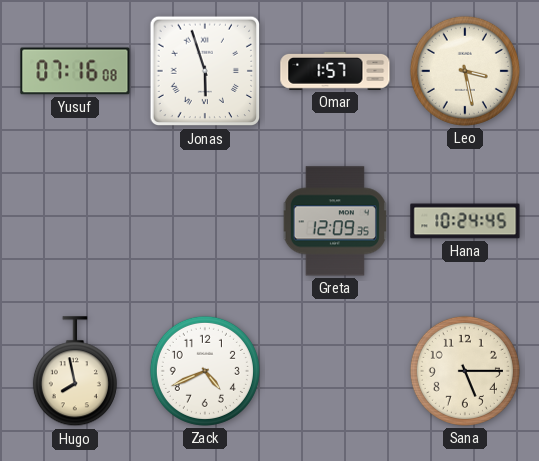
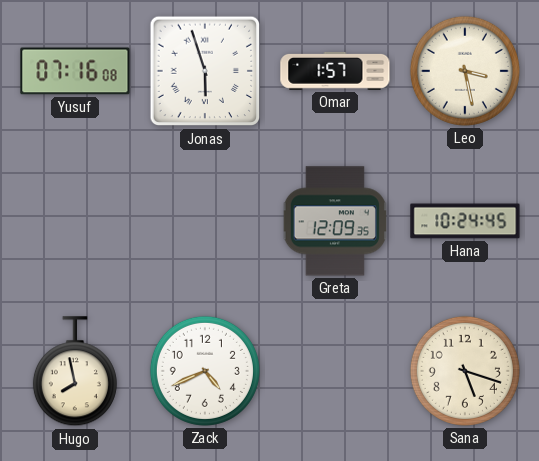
Sana: 5:15 -> 5:18
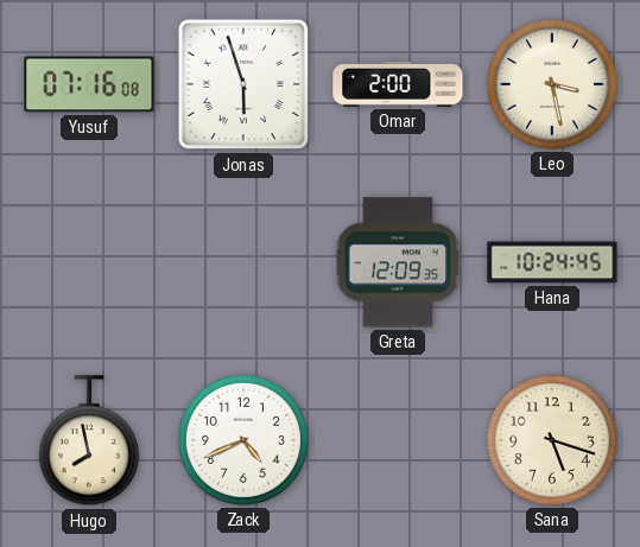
Omar: 1:57 -> 2:00
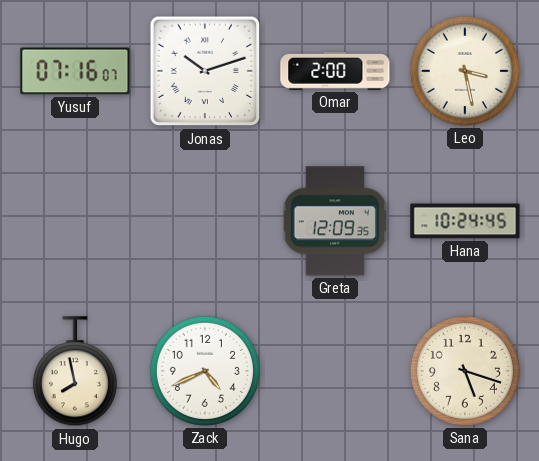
Yusuf: 07:16:08 -> 07:16:07
Jonas: 5:57 -> 10:12
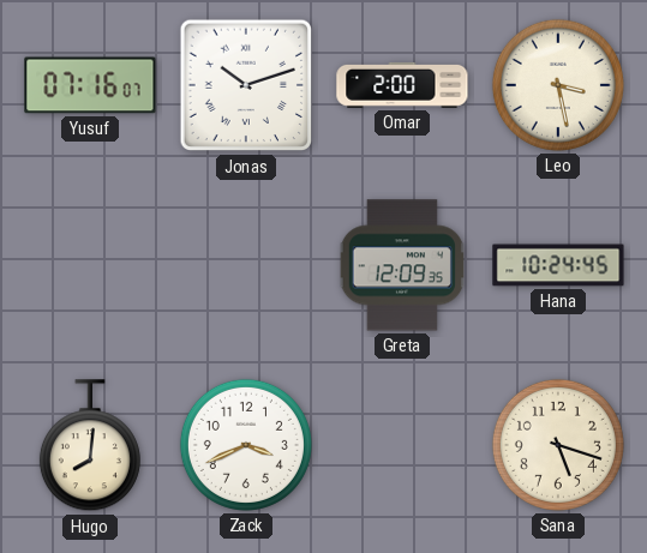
Hugo: 7:58 -> 8:01
Zack: 4:41 -> 3:41
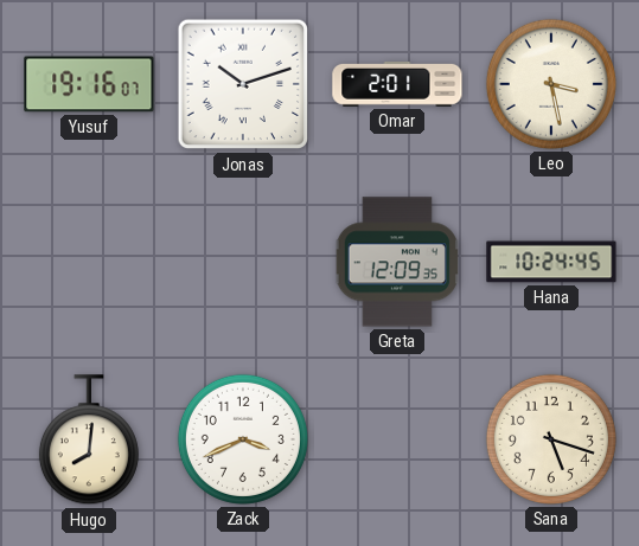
Yusuf: 07:16 -> 19:16
Omar: 2:00 -> 2:01
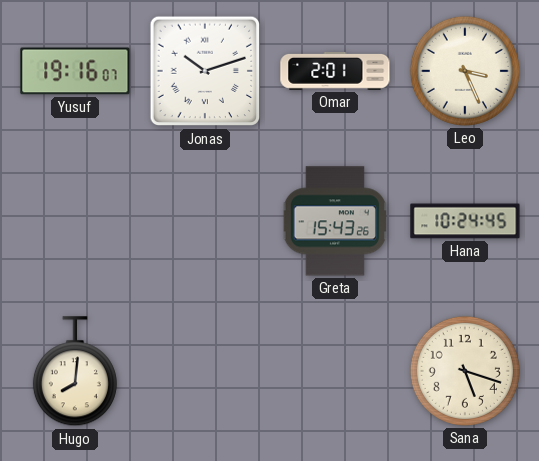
Leo: 3:28 -> 3:26
Greta: 12:09 -> 15:43
Zack: 3:41 -> none
